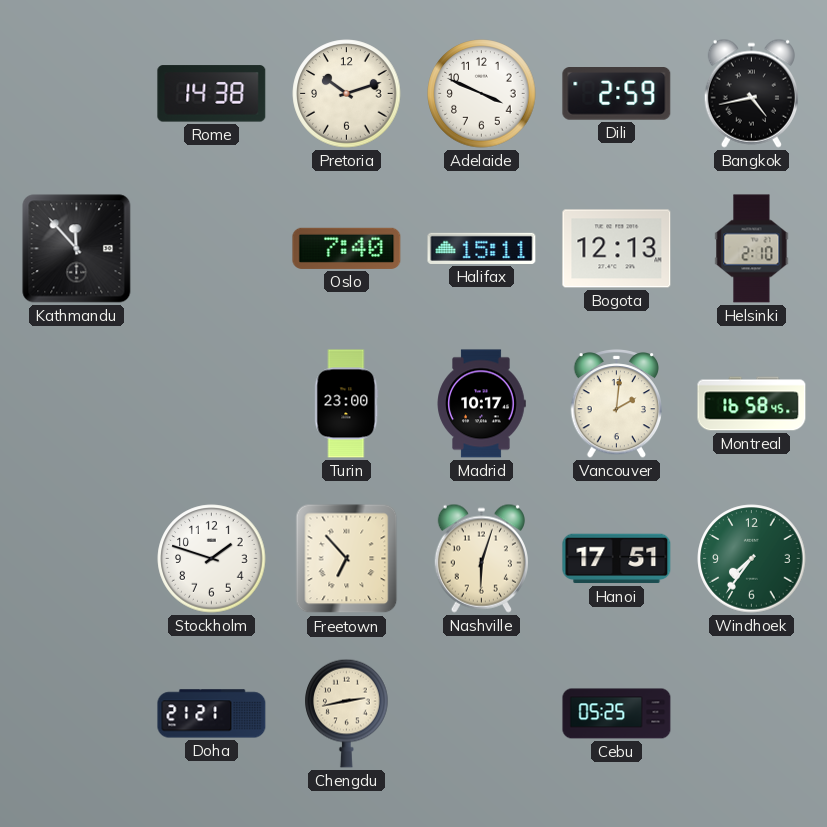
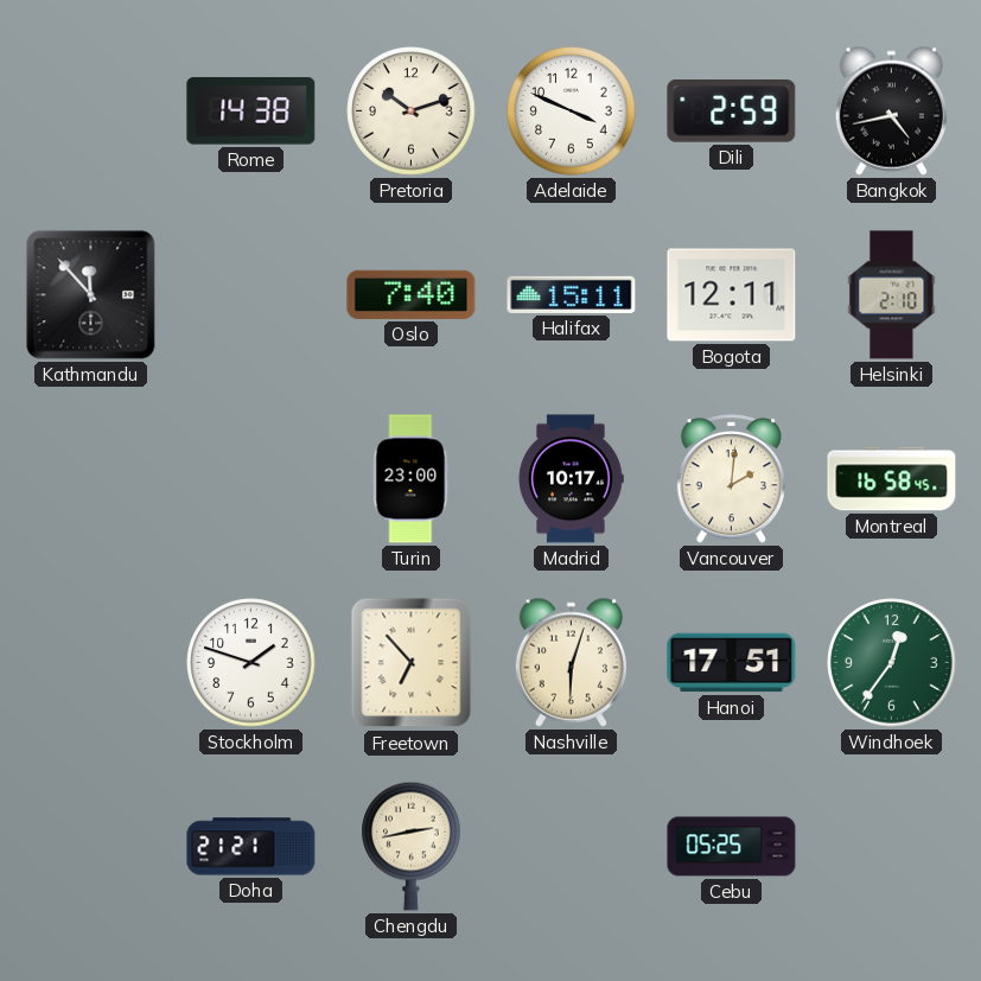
Bogota: 12:13 -> 12:11
Windhoek: 7:36 -> 12:36
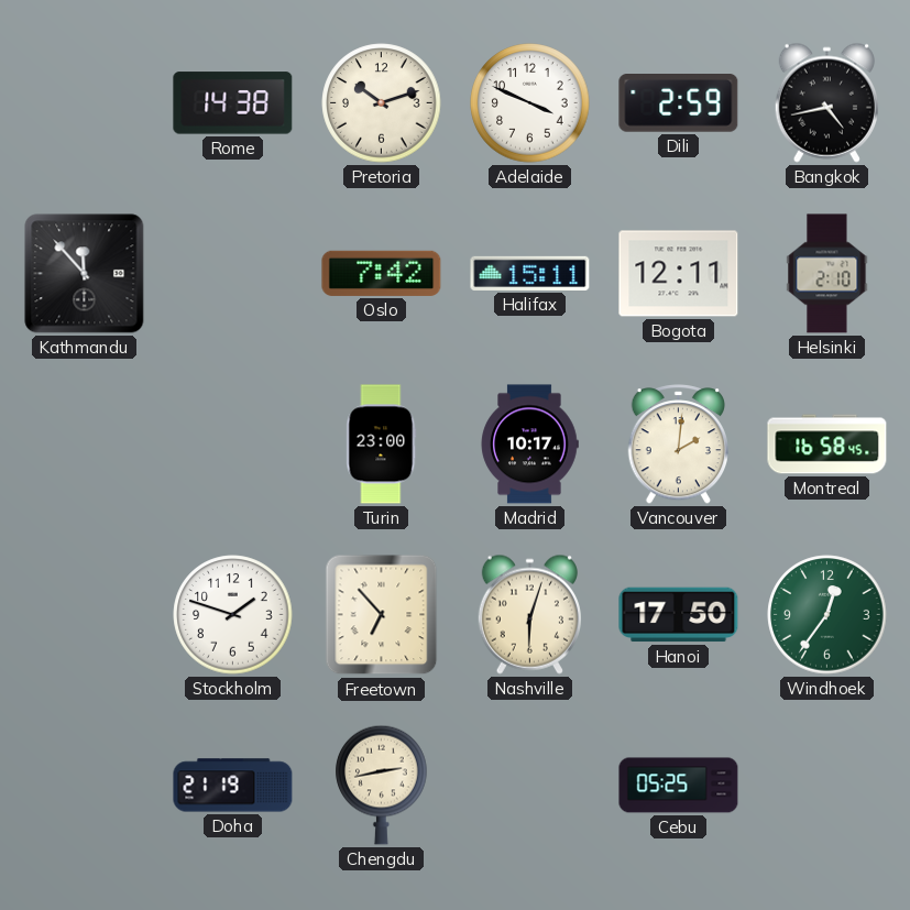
Oslo: 7:40 -> 7:42
Hanoi: 17:51 -> 17:50
Doha: 21:21 -> 21:19
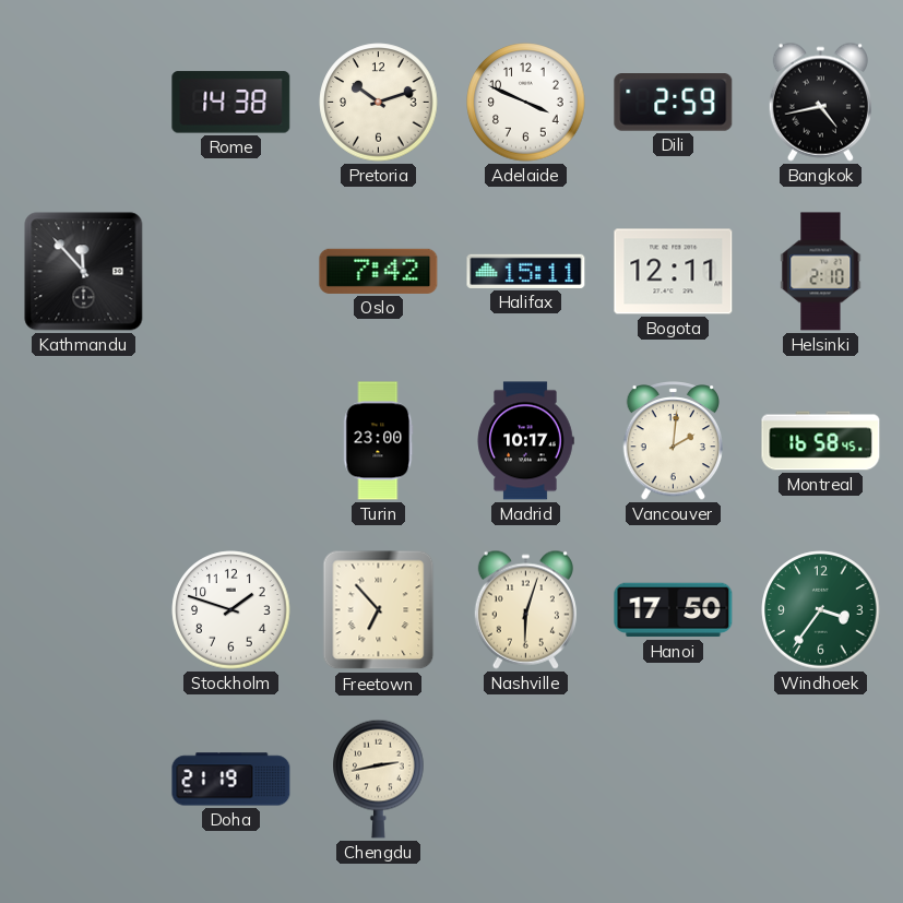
Windhoek: 12:36 -> 3:36
Cebu: 05:25 -> none
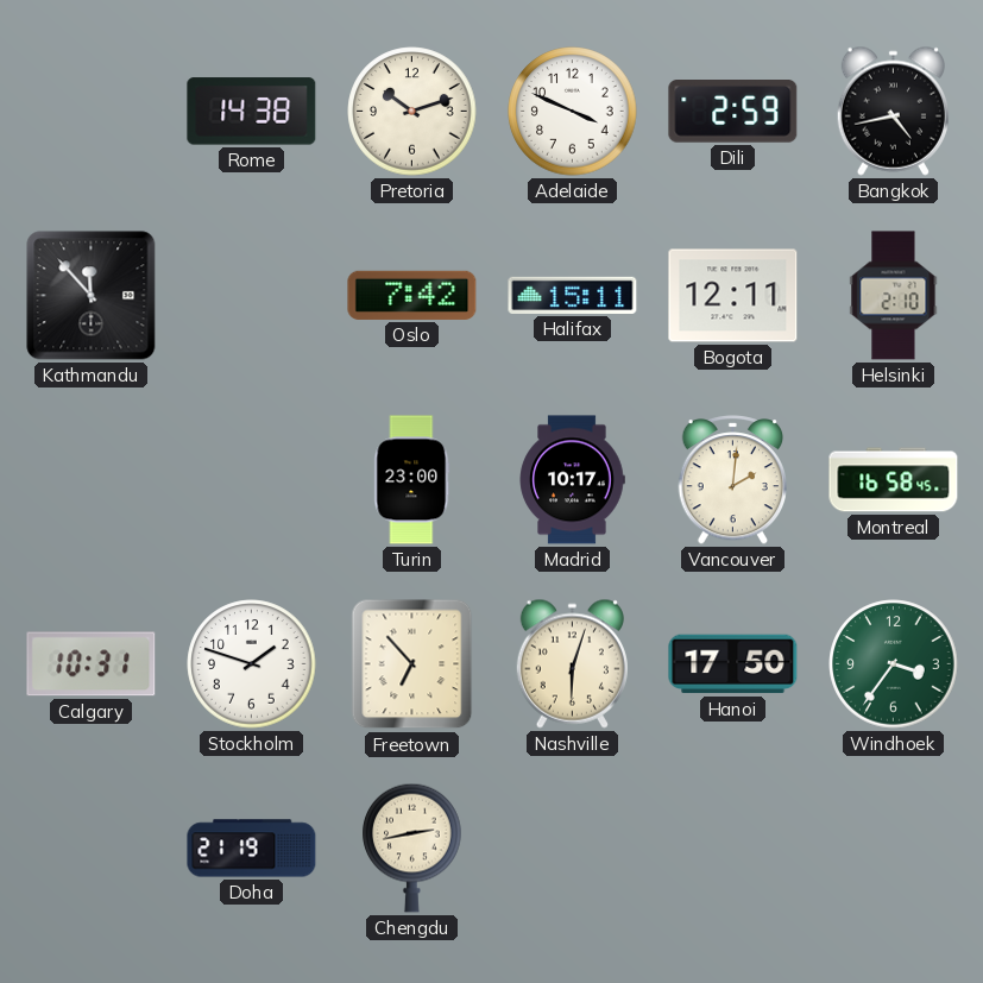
Calgary: none -> 10:31
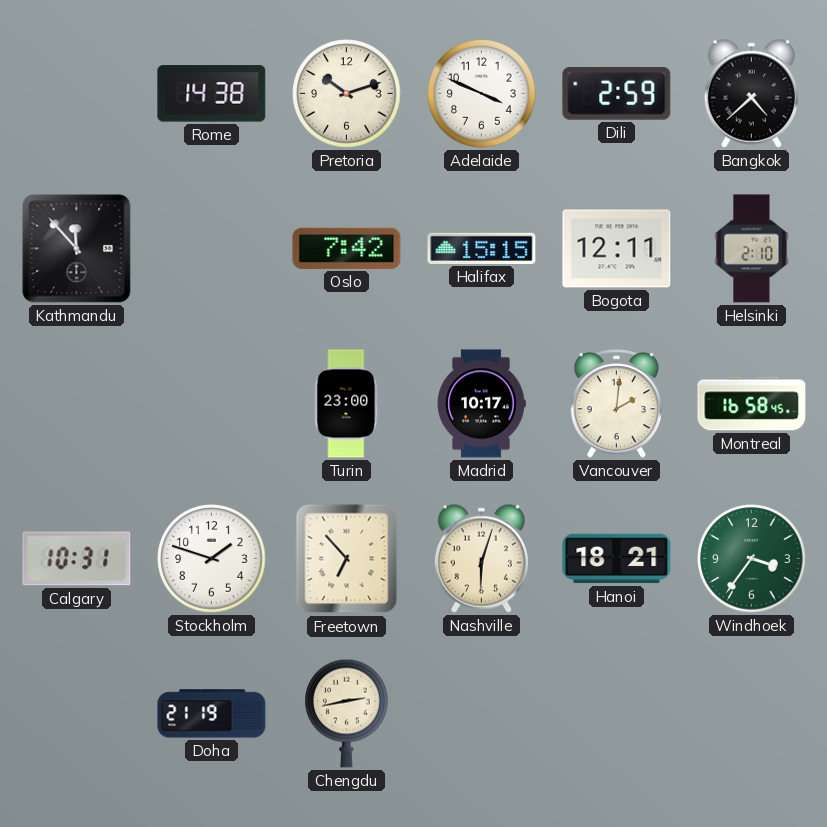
Bangkok: 4:43 -> 4:38
Halifax: 15:11 -> 15:15
Hanoi: 17:50 -> 18:21
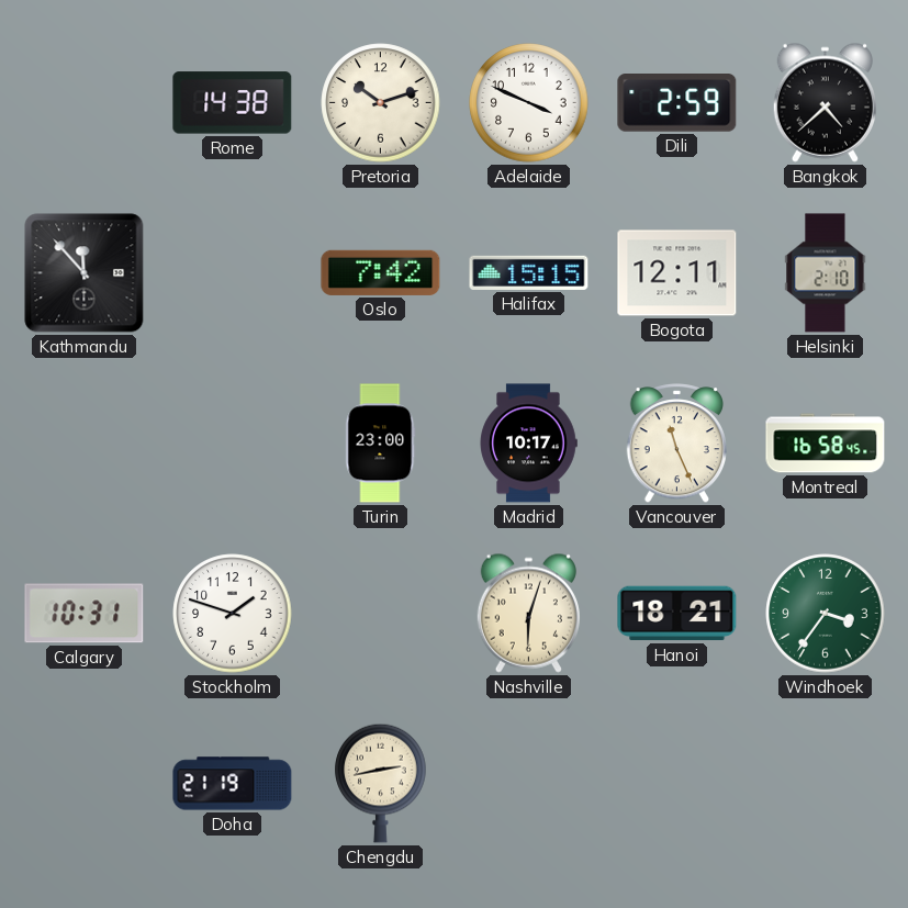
Vancouver: 2:01 -> 11:26
Freetown: 6:53 -> none
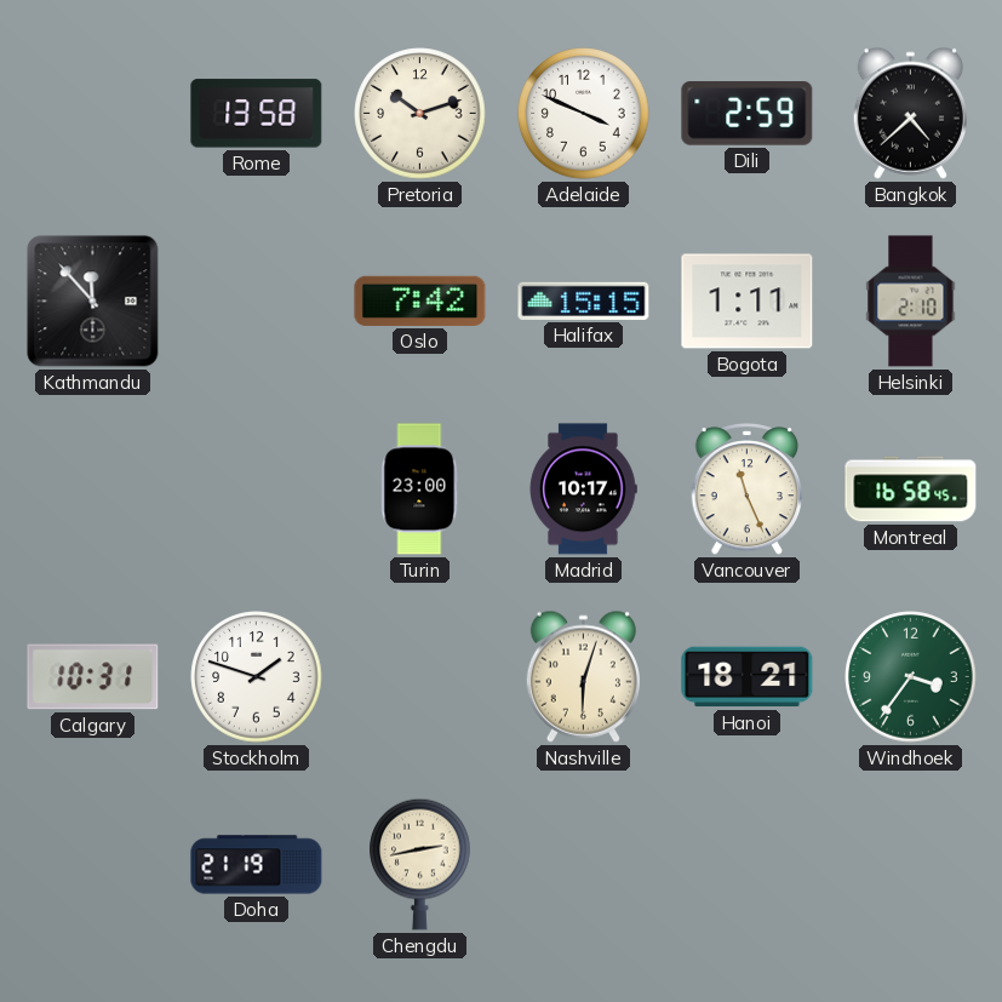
Rome: 14:38 -> 13:58
Bogota: 12:11 -> 1:11
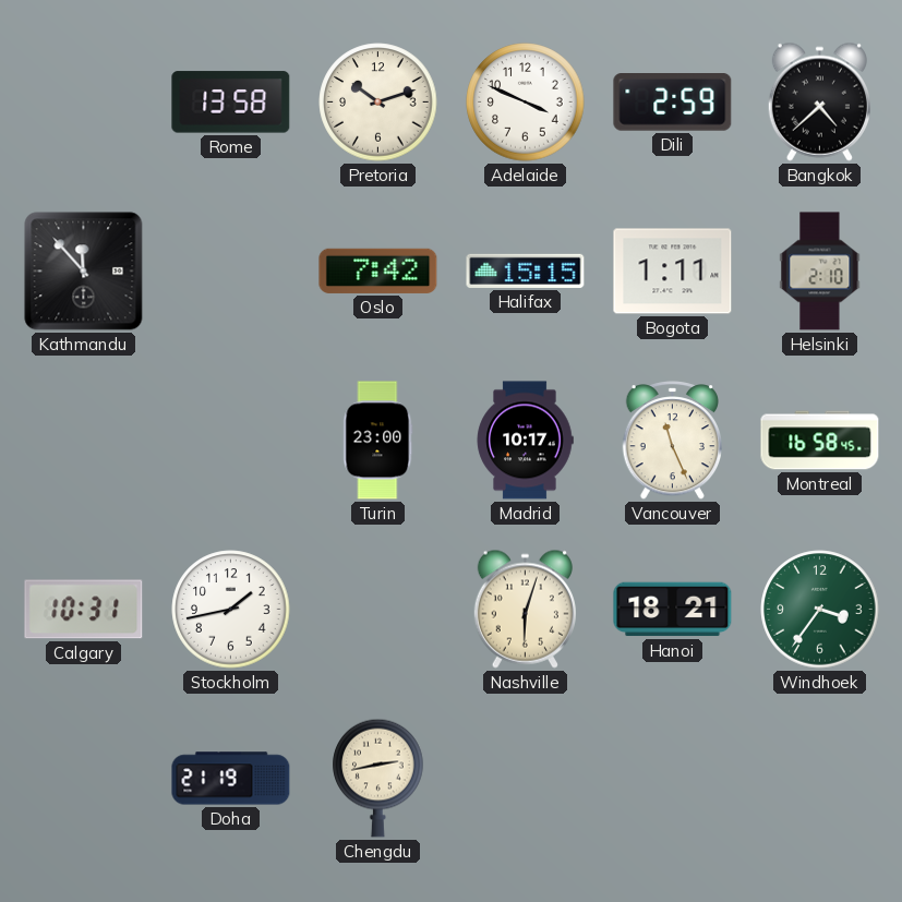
Stockholm: 1:48 -> 1:43
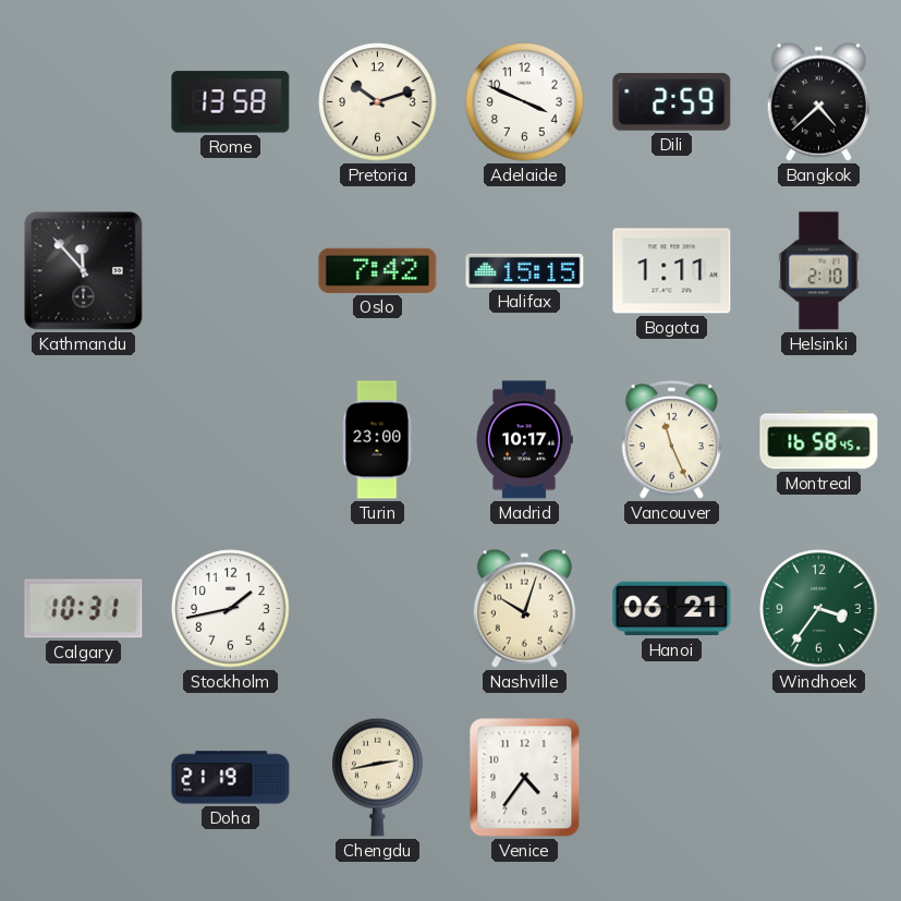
Nashville: 6:03 -> 10:03
Hanoi: 18:21 -> 06:21
Venice: none -> 4:36
